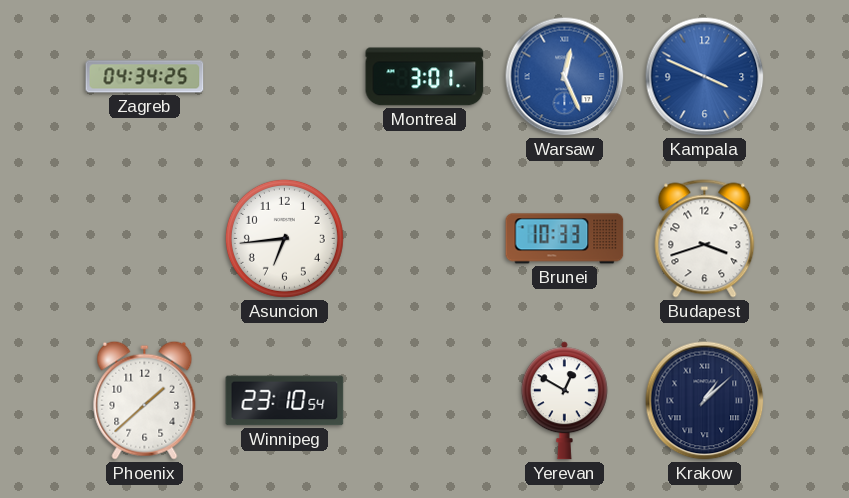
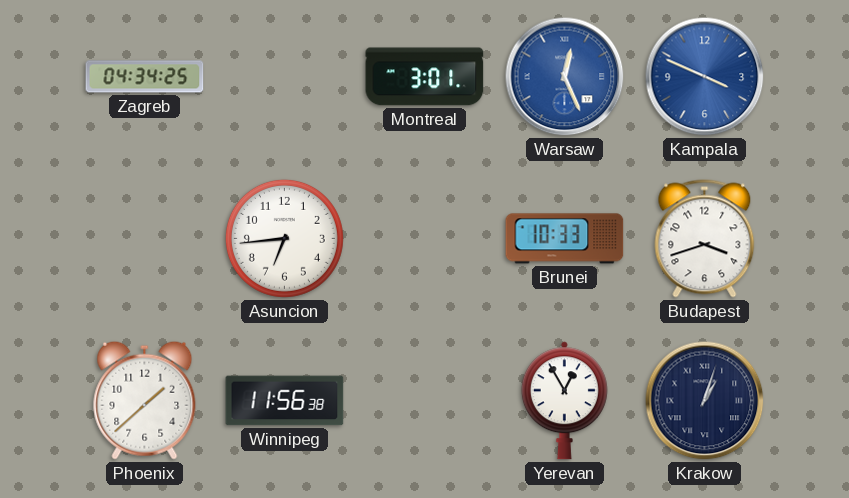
Winnipeg: 23:10 -> 11:56
Yerevan: 12:50 -> 12:55
Krakow: 1:08 -> 1:03
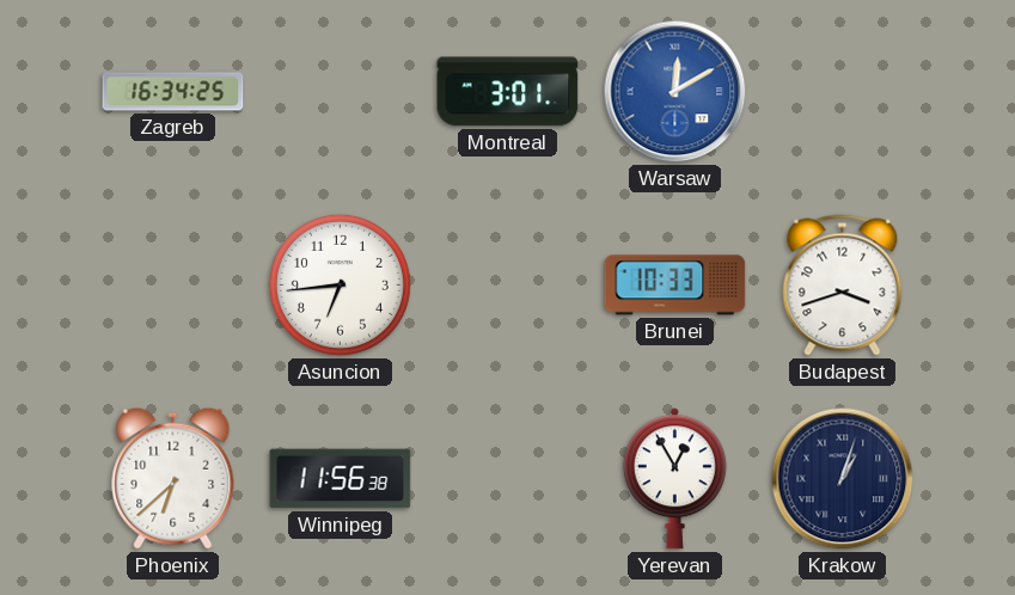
Zagreb: 04:34 -> 16:34
Warsaw: 12:26 -> 12:10
Kampala: 3:49 -> none
Phoenix: 1:38 -> 6:38
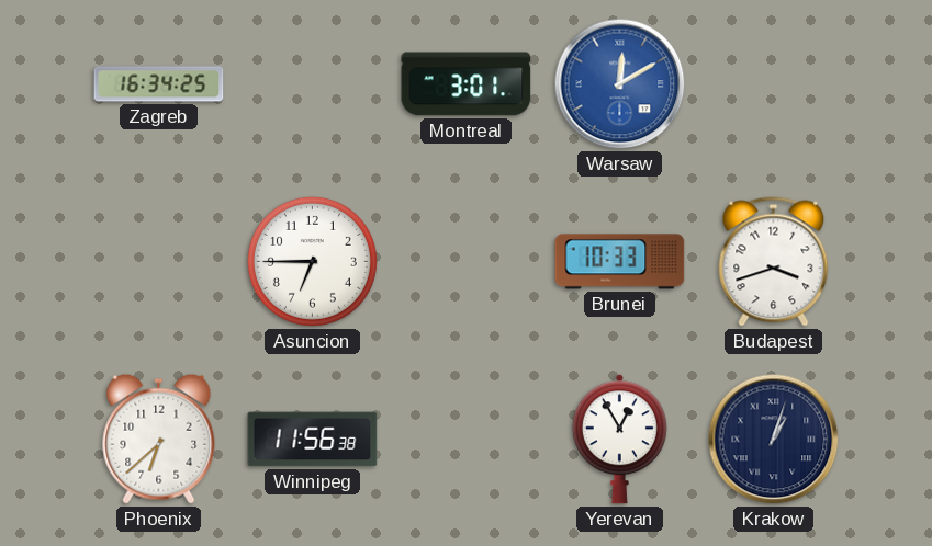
Asuncion: 6:44 -> 6:45
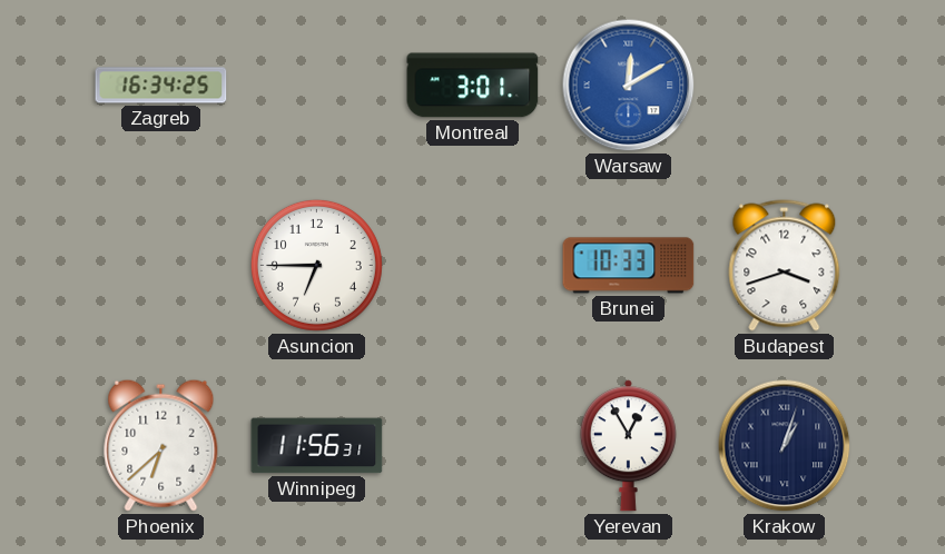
Winnipeg: 11:56:38 -> 11:56:31
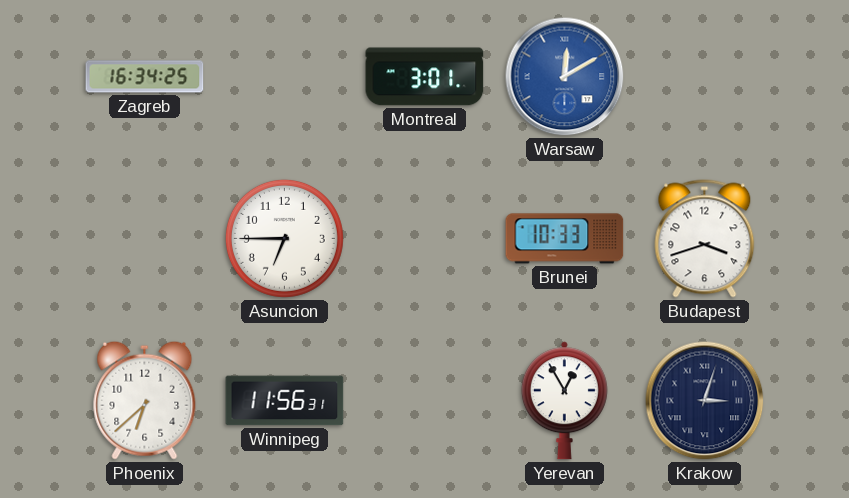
Krakow: 1:03 -> 3:03
